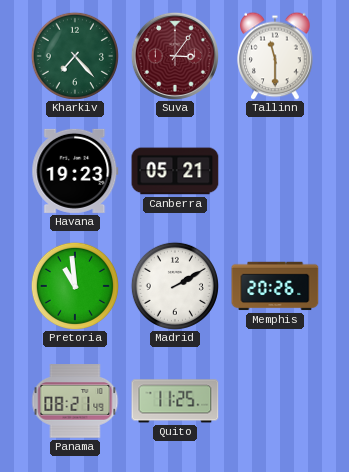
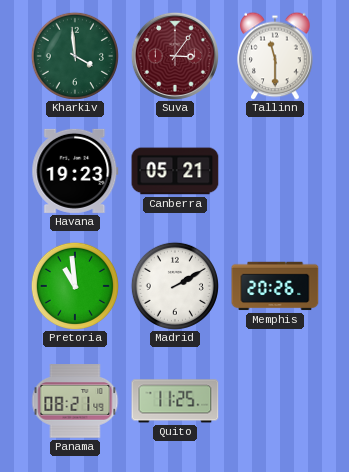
Kharkiv: 7:23 -> 3:59
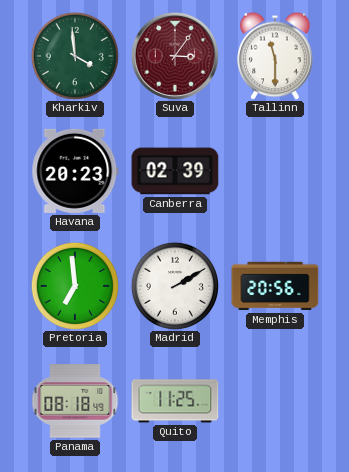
Havana: 19:23 -> 20:23
Canberra: 05:21 -> 02:39
Pretoria: 10:59 -> 6:59
Memphis: 20:26 -> 20:56
Panama: 08:21 -> 08:18
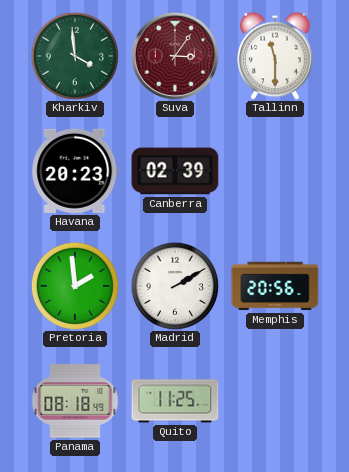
Pretoria: 6:59 -> 1:59
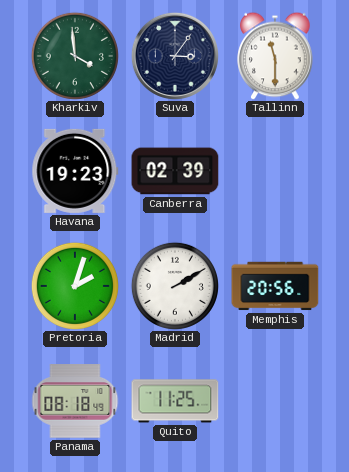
Suva dial: burgundy -> navy
Havana: 20:23 -> 19:23
Pretoria: 1:59 -> 2:03
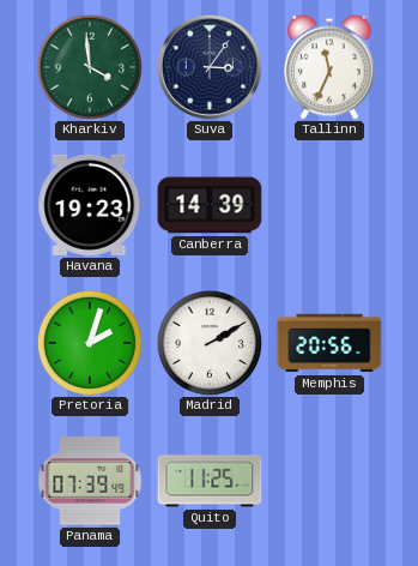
Tallinn: 11:30 -> 11:34
Canberra: 02:39 -> 14:39
Panama: 08:18 -> 07:39
